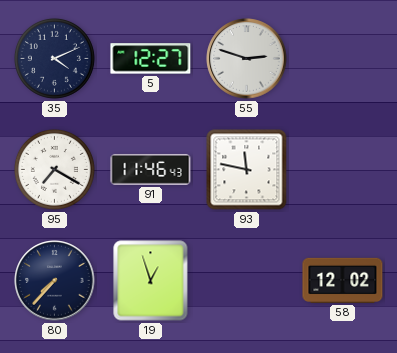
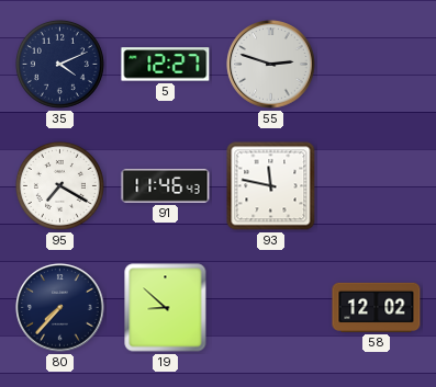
19: 12:57 -> 8:52
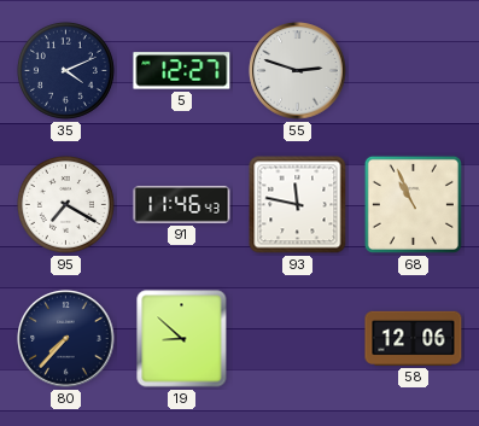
68: none -> 10:56
58: 12:02 -> 12:06
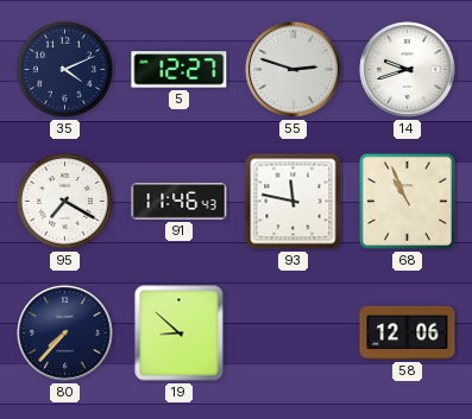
14: none -> 9:42
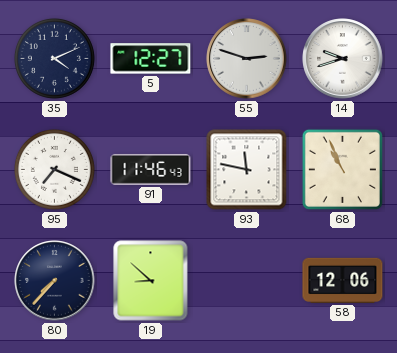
95: 7:20 -> 7:19
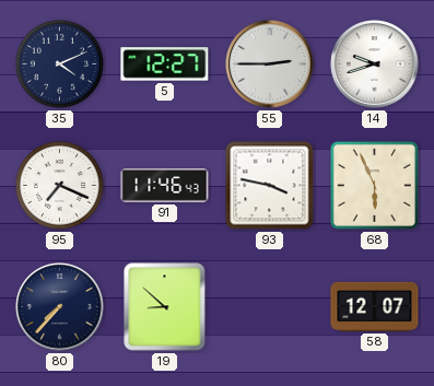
55: 2:48 -> 2:45
93: 11:47 -> 3:47
68: 10:56 -> 5:56
58: 12:06 -> 12:07
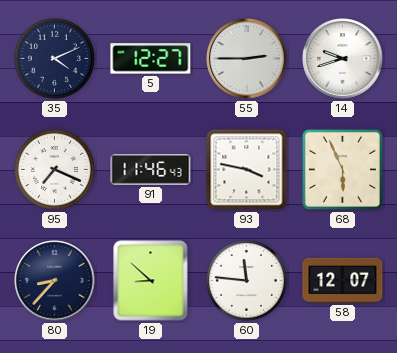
80: 7:37 -> 8:37
60: none -> 11:46
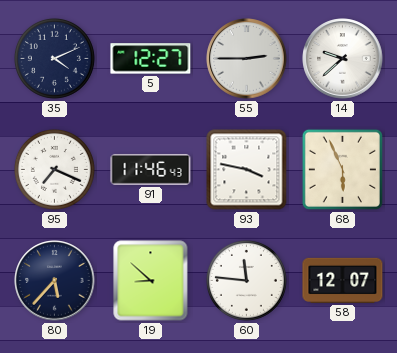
14: 9:42 -> 9:38
80: 8:37 -> 5:37
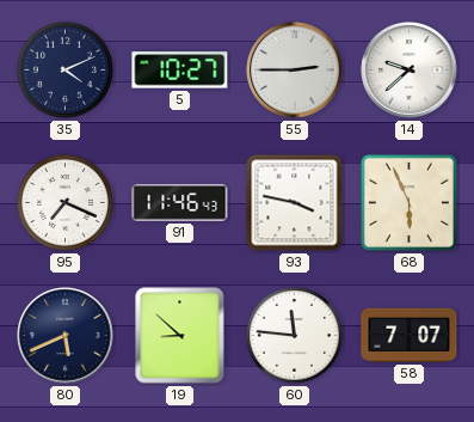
5: 12:27 -> 10:27
80: 5:37 -> 5:41
58: 12:07 -> 7:07
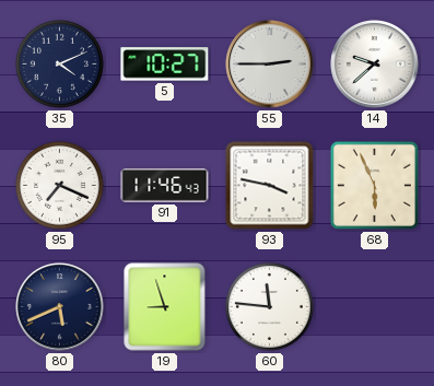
19: 8:52 -> 8:57
58: 7:07 -> none
